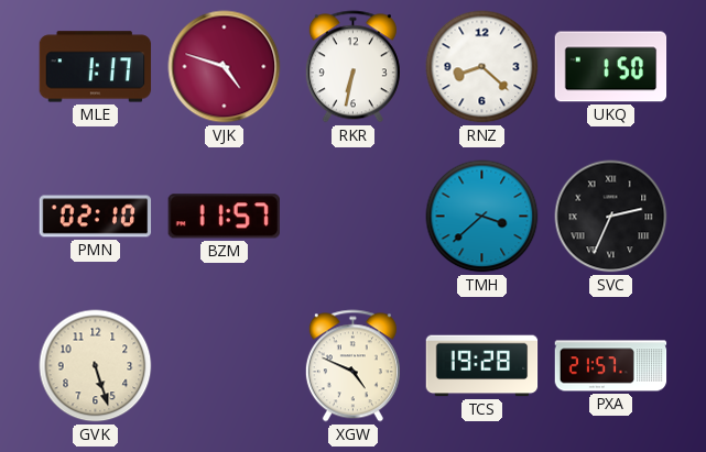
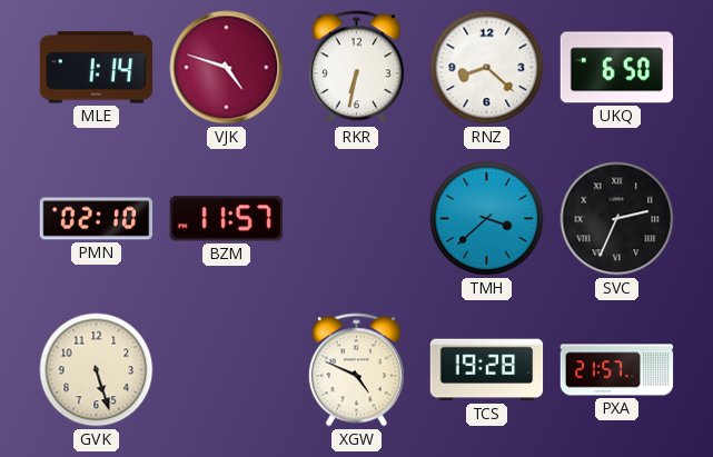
MLE: 1:17 -> 1:14
UKQ: 1:50 -> 6:50
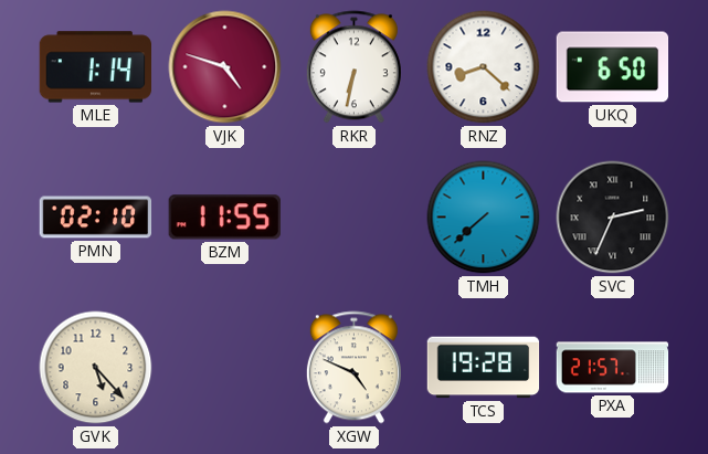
BZM: 11:57 -> 11:55
TMH: 3:38 -> 7:38
GVK: 5:27 -> 5:23
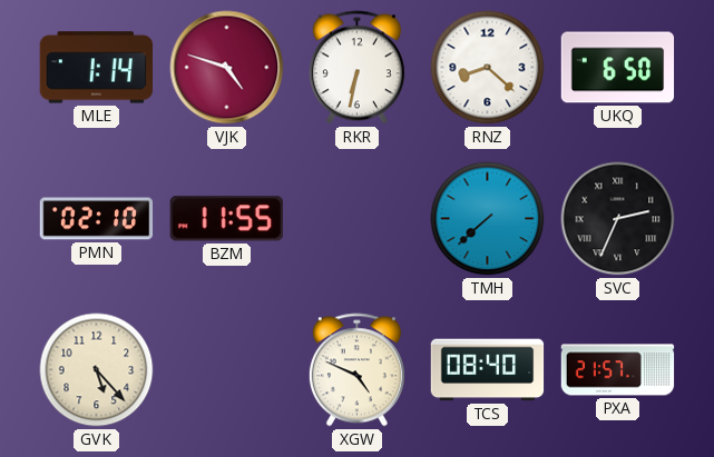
TCS: 19:28 -> 08:40
